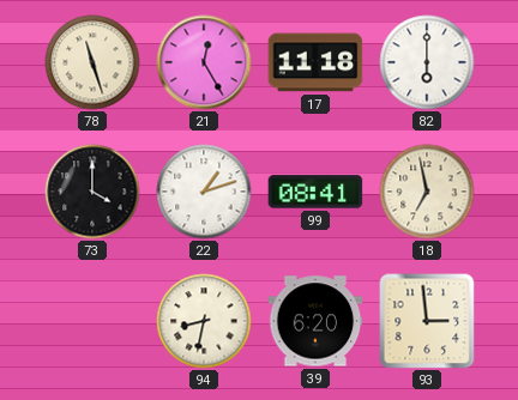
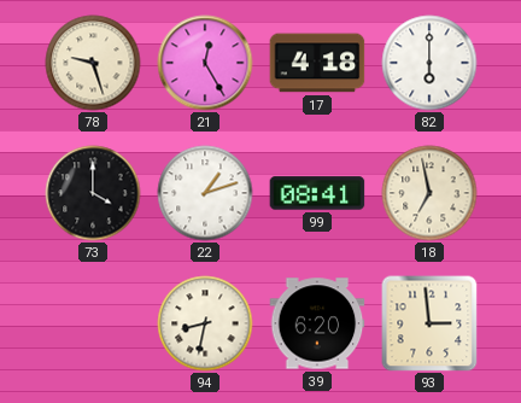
78: 11:27 -> 9:27
17: 11:18 -> 4:18
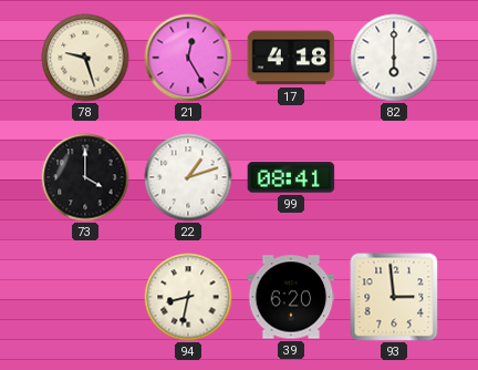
18: 6:58 -> none
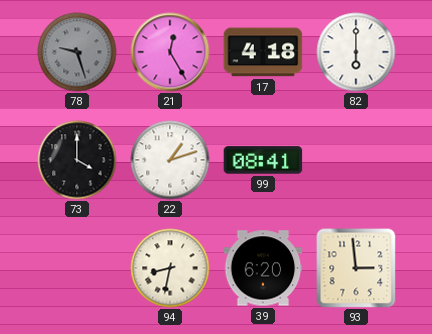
78 dial: cream -> grey
